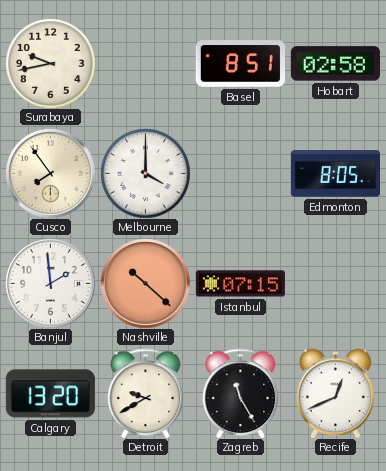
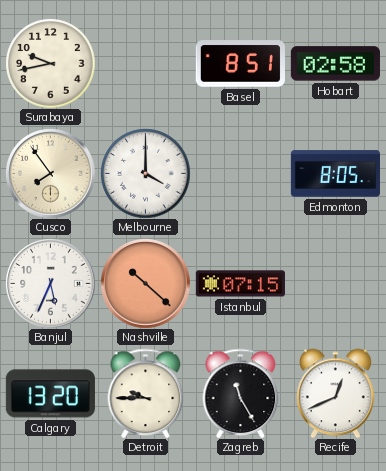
Banjul: 1:59 -> 5:34
Detroit: 9:40 -> 9:45
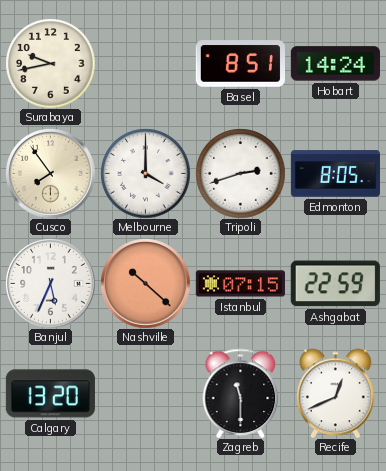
Hobart: 02:58 -> 14:24
Tripoli: none -> 2:42
Ashgabat: none -> 22:59
Detroit: 9:45 -> none
Zagreb: 11:25 -> 11:30
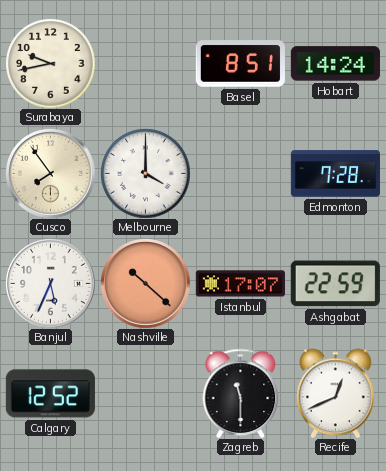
Tripoli: 2:42 -> none
Edmonton: 8:05 -> 7:28
Istanbul: 07:15 -> 17:07
Calgary: 13:20 -> 12:52
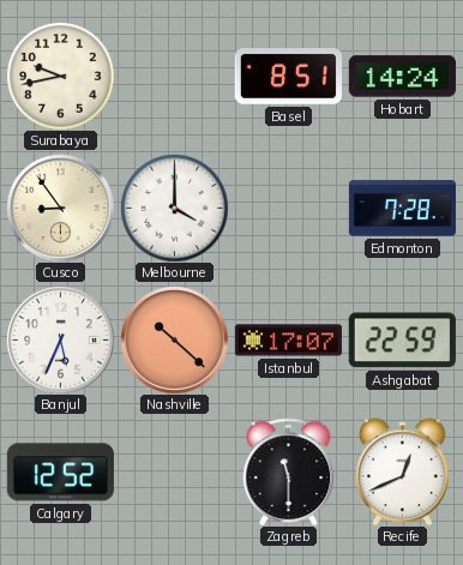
Cusco: 7:54 -> 8:54
